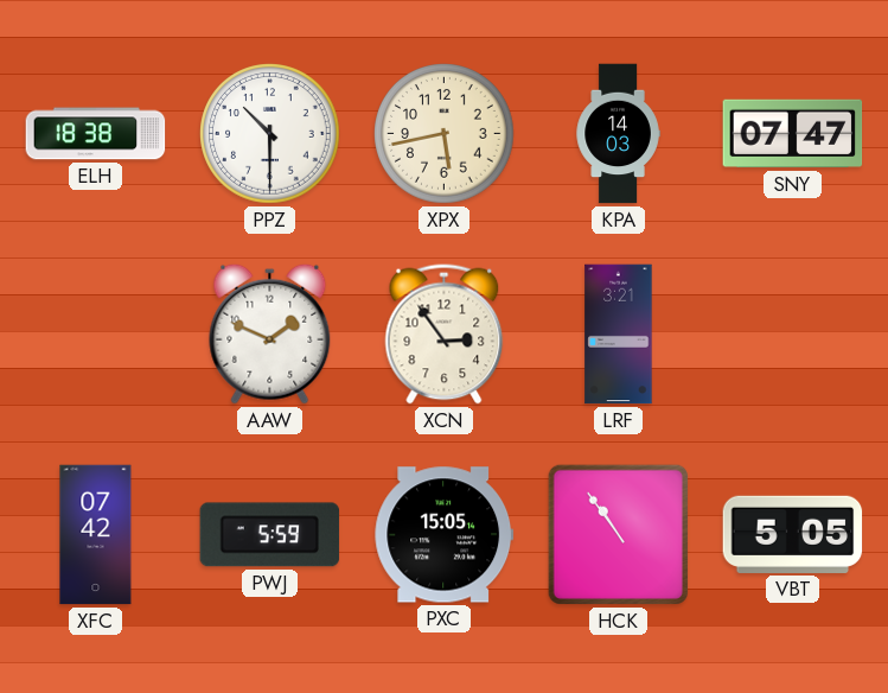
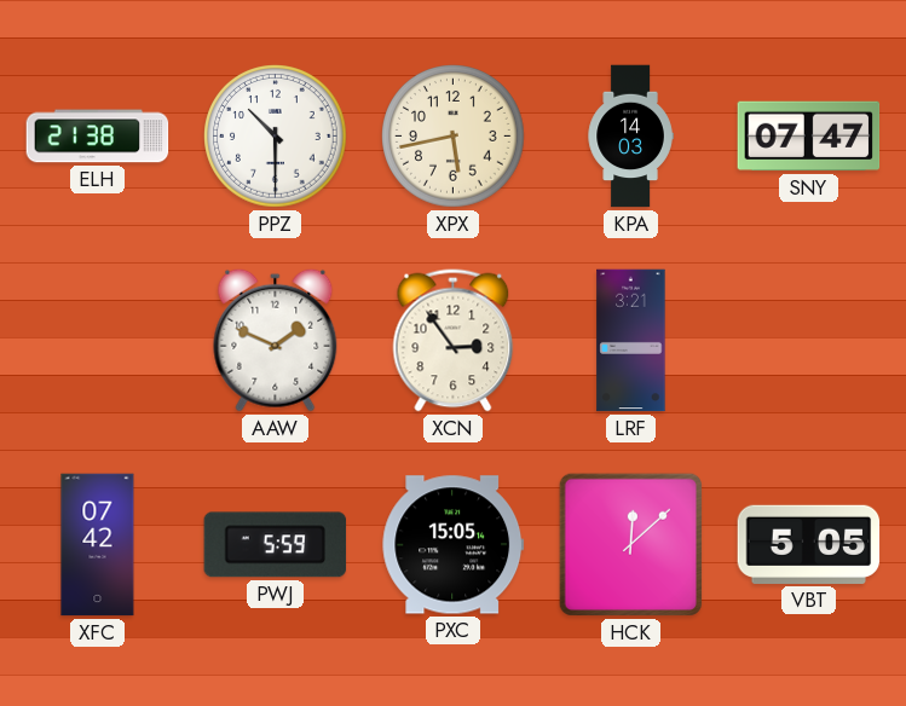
ELH: 18:38 -> 21:38
HCK: 10:54 -> 12:08
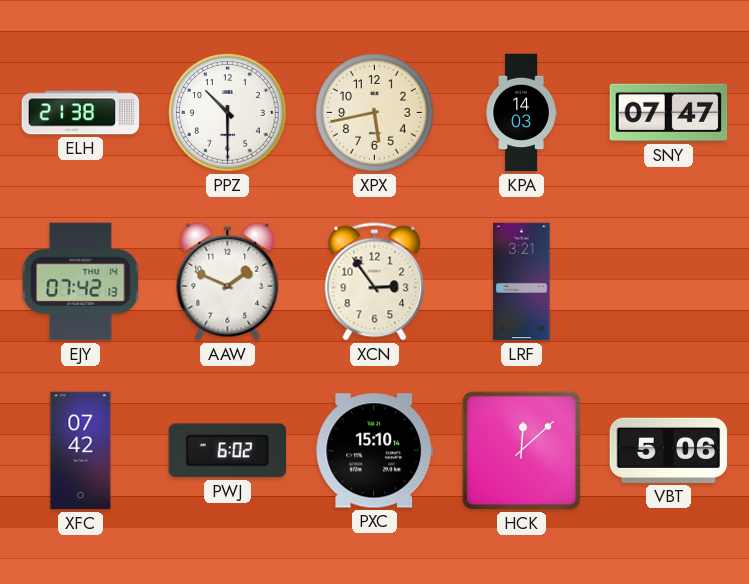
EJY: none -> 07:42
PWJ: 5:59 -> 6:02
PXC: 15:05 -> 15:10
VBT: 5:05 -> 5:06
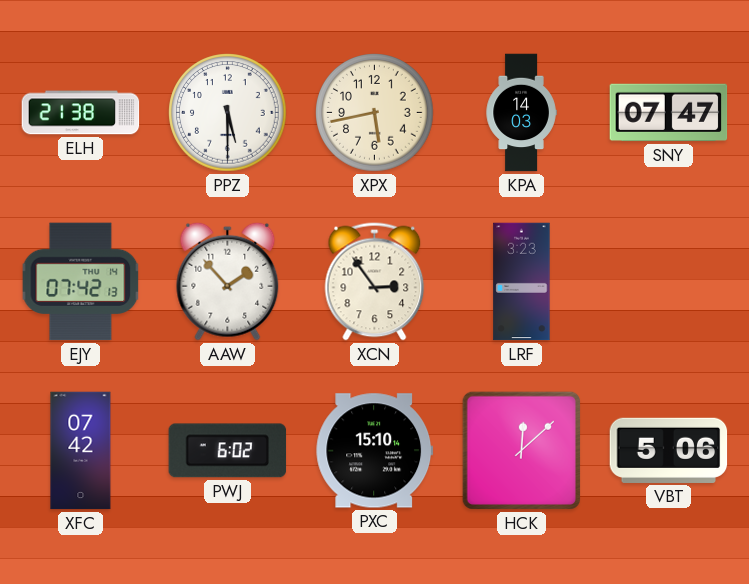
PPZ: 10:30 -> 5:30
AAW: 1:49 -> 1:53
LRF: 3:21 -> 3:23
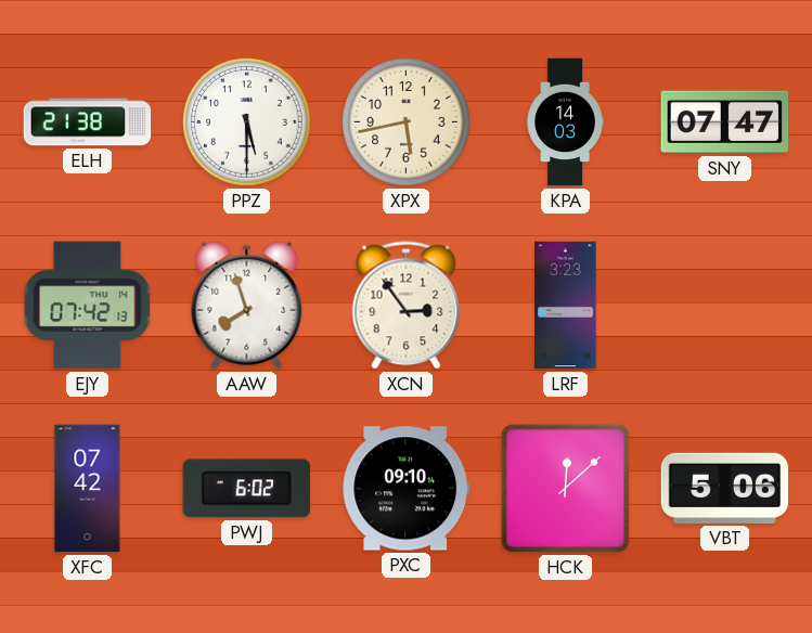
AAW: 1:53 -> 7:57
PXC: 15:10 -> 09:10
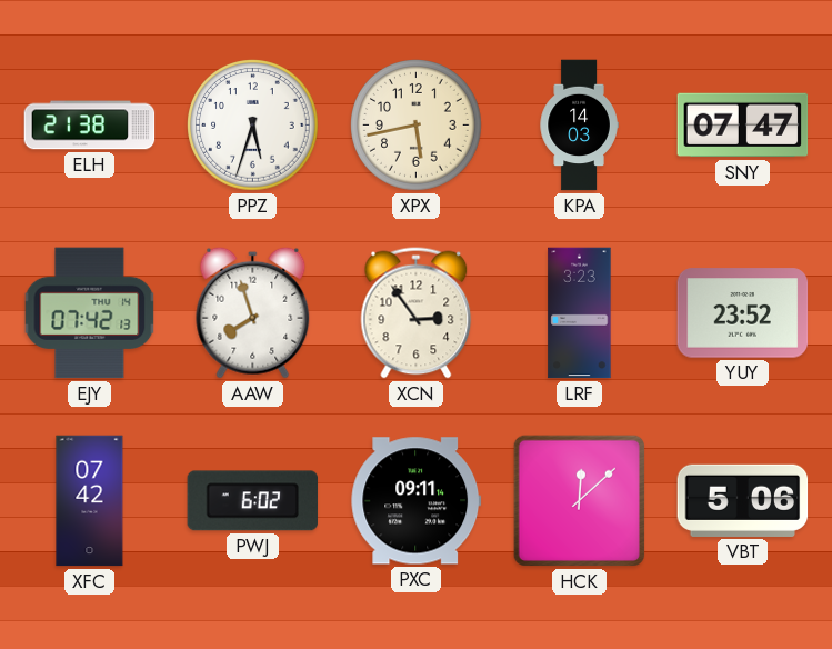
PPZ: 5:30 -> 5:33
YUY: none -> 23:52
PXC: 09:10 -> 09:11
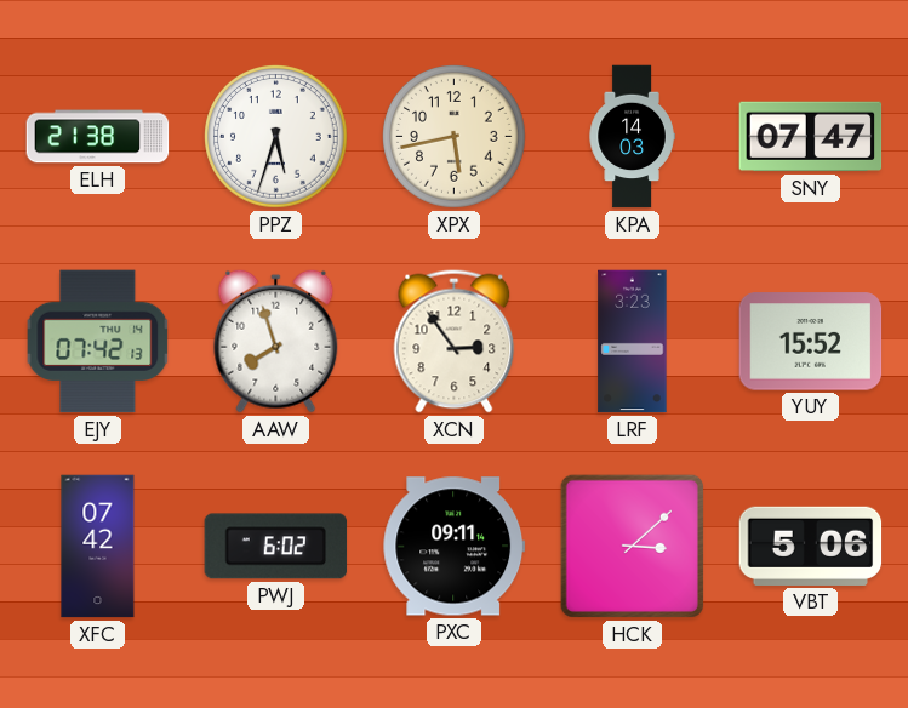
YUY: 23:52 -> 15:52
HCK: 12:08 -> 3:08
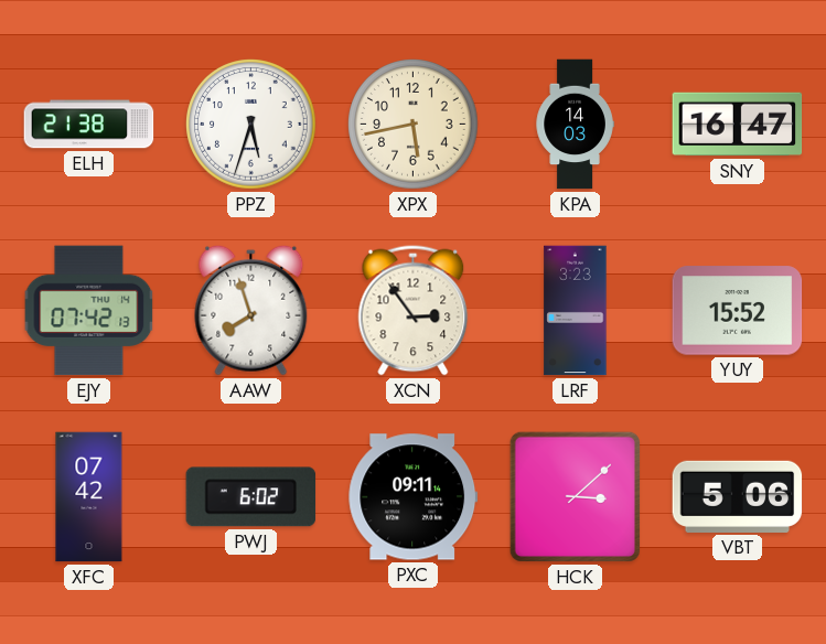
SNY: 07:47 -> 16:47
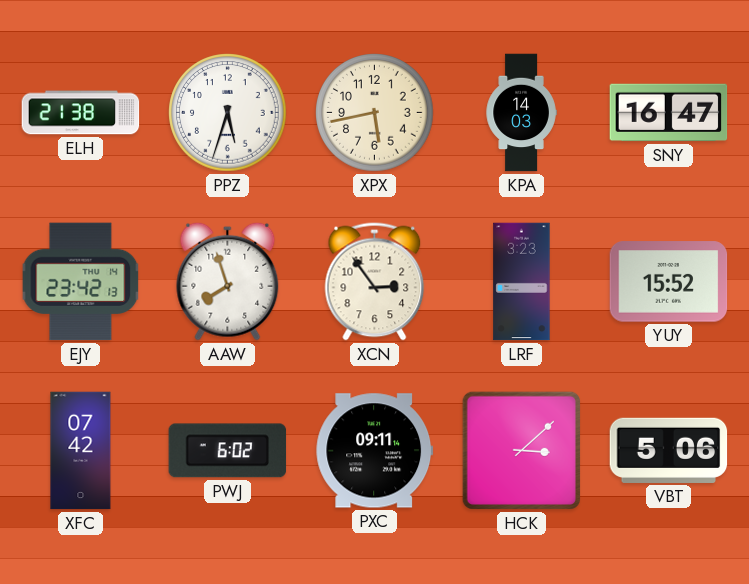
EJY: 07:42 -> 23:42
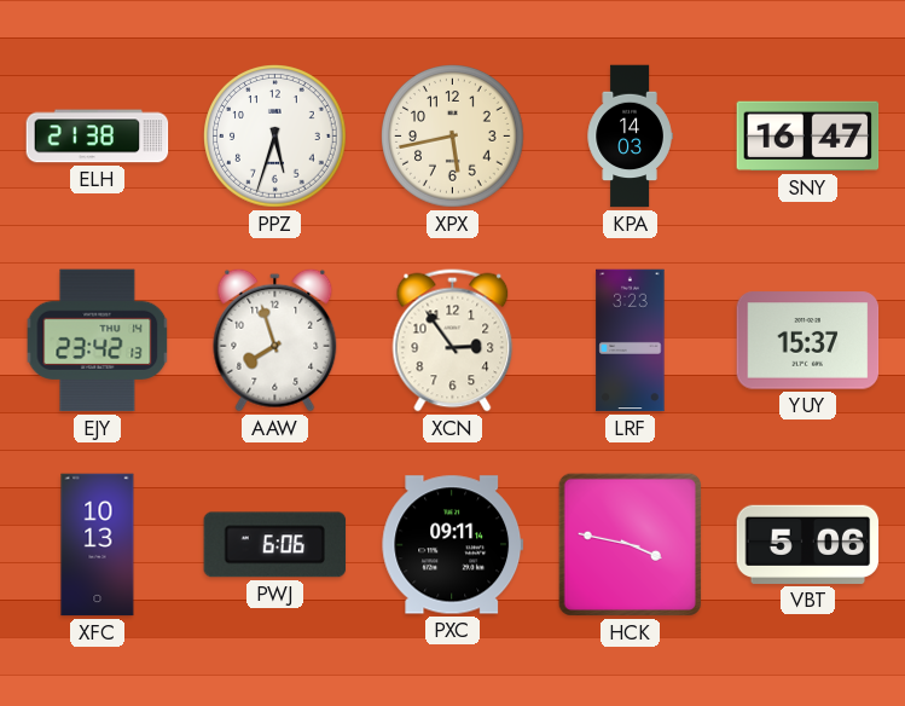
YUY: 15:52 -> 15:37
XFC: 07:42 -> 10:13
PWJ: 6:02 -> 6:06
HCK: 3:08 -> 3:47
